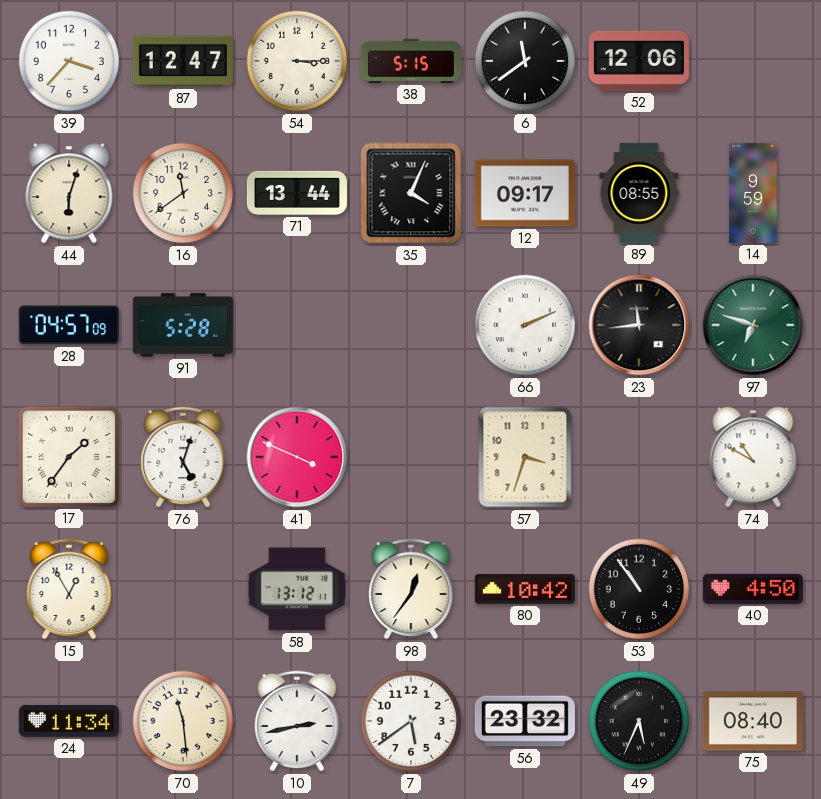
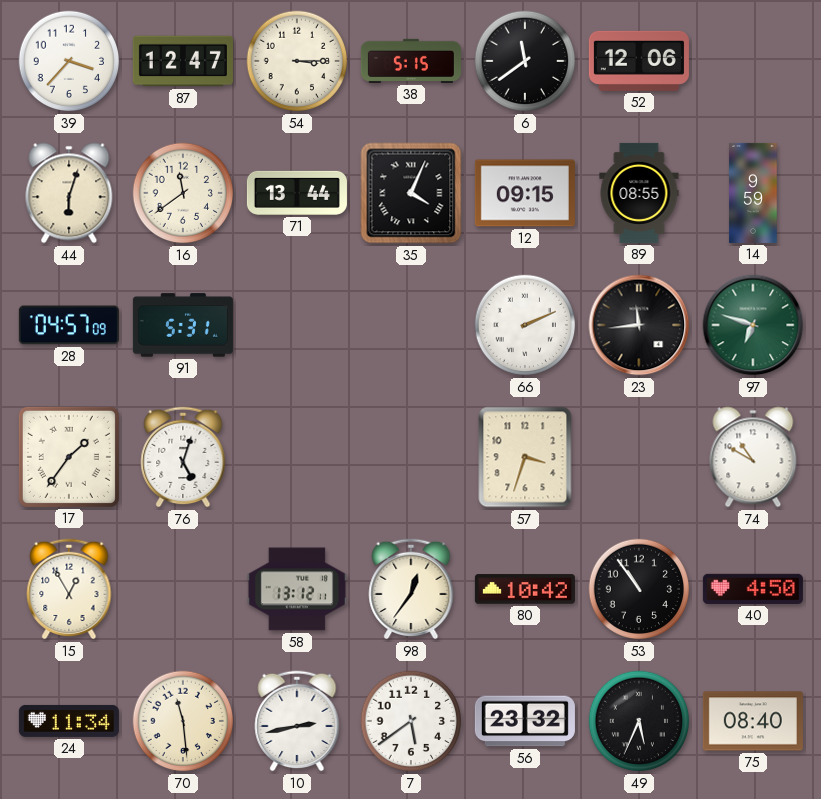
12: 09:17 -> 09:15
91: 5:28 -> 5:31
41: 3:49 -> none
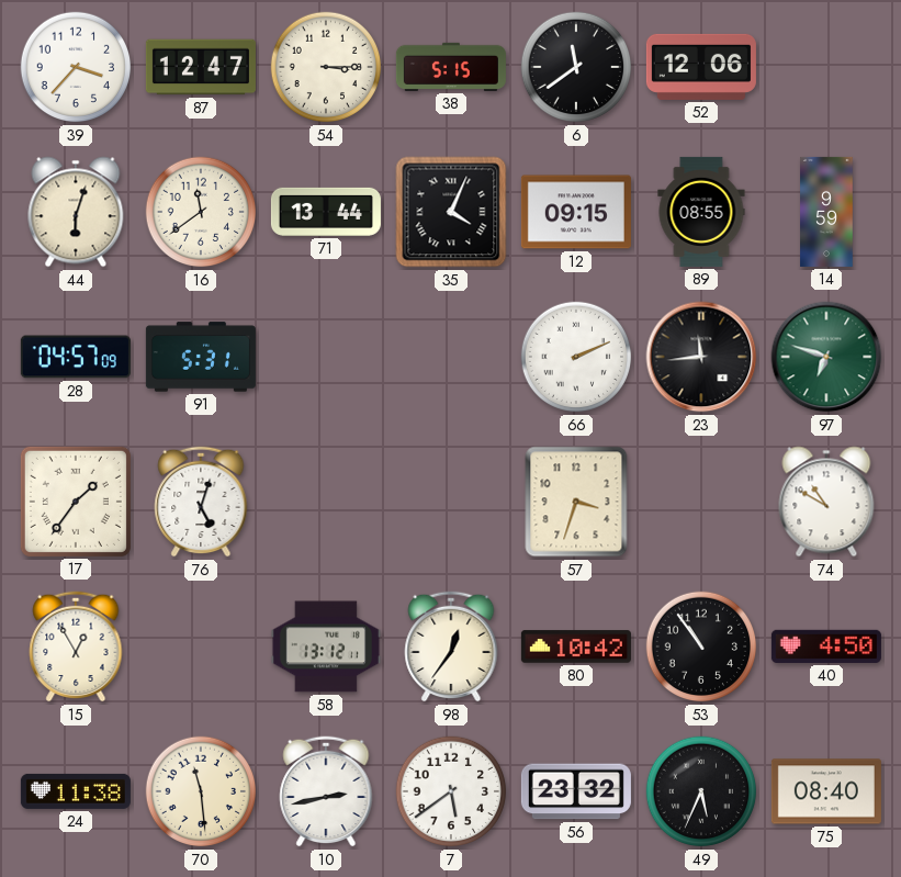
24: 11:34 -> 11:38
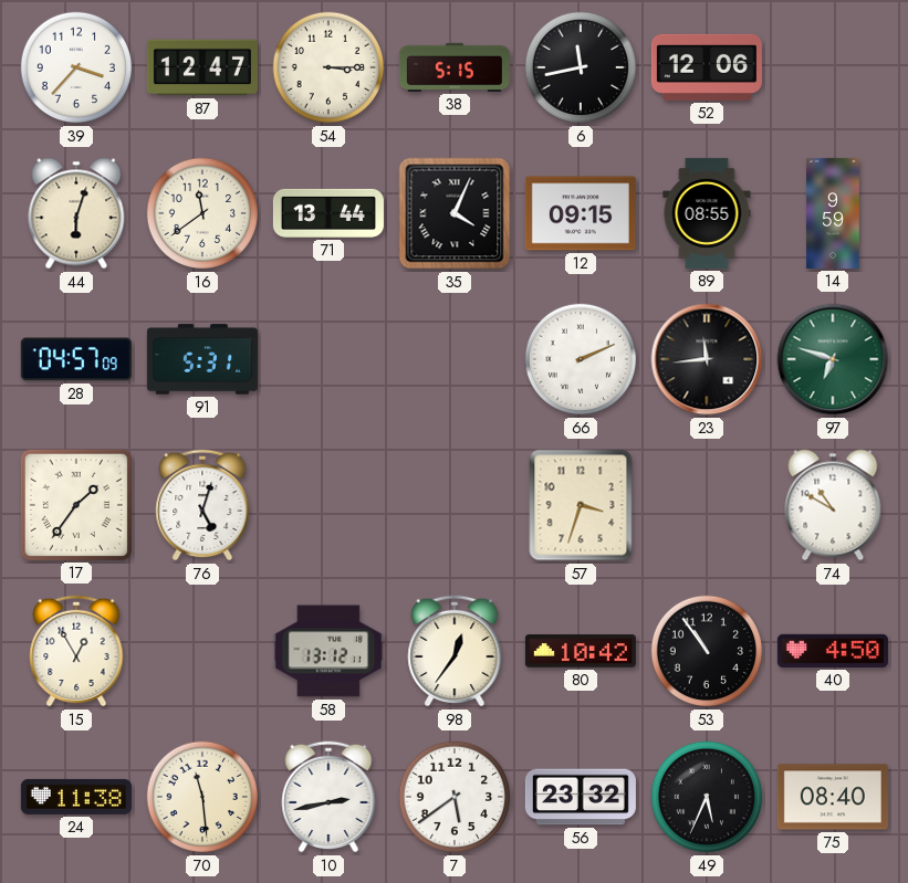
6: 11:39 -> 11:43
